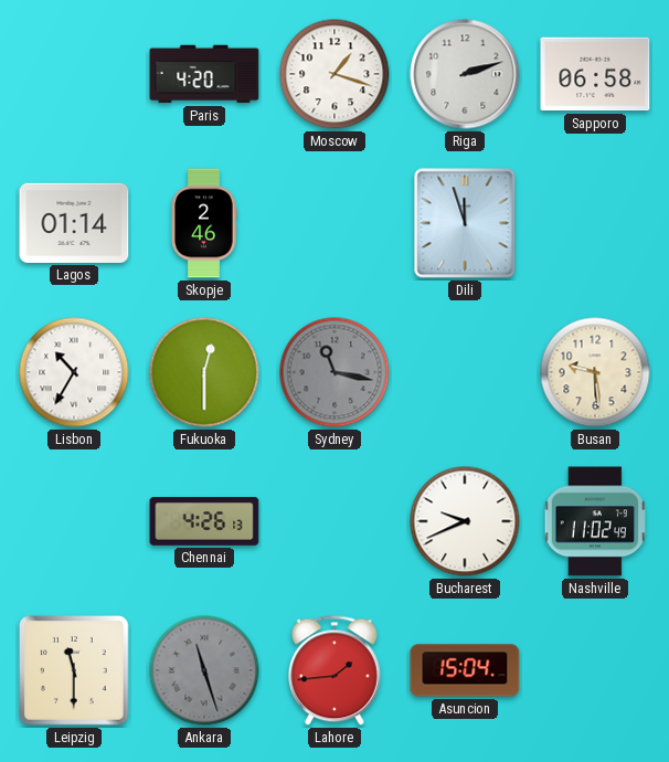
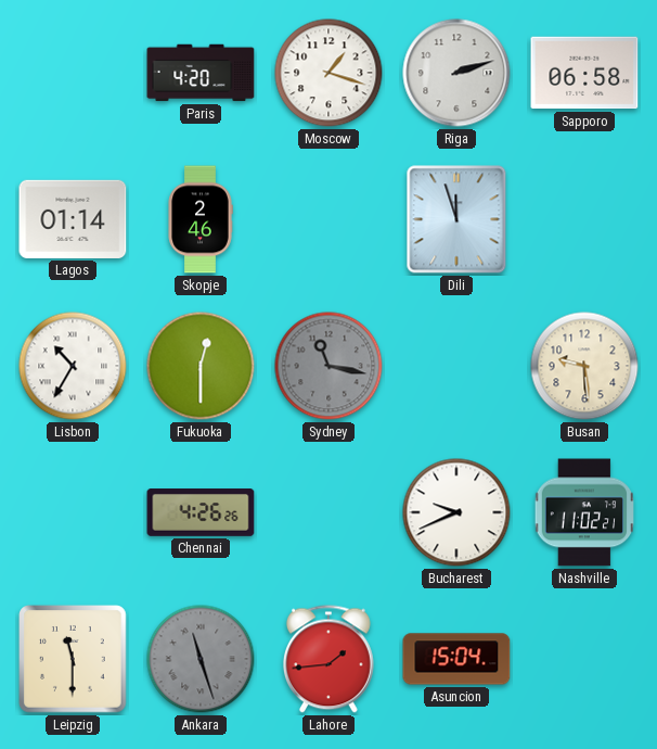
Chennai: 4:26:13 -> 4:26:26
Nashville: 11:02:49 -> 11:02:21
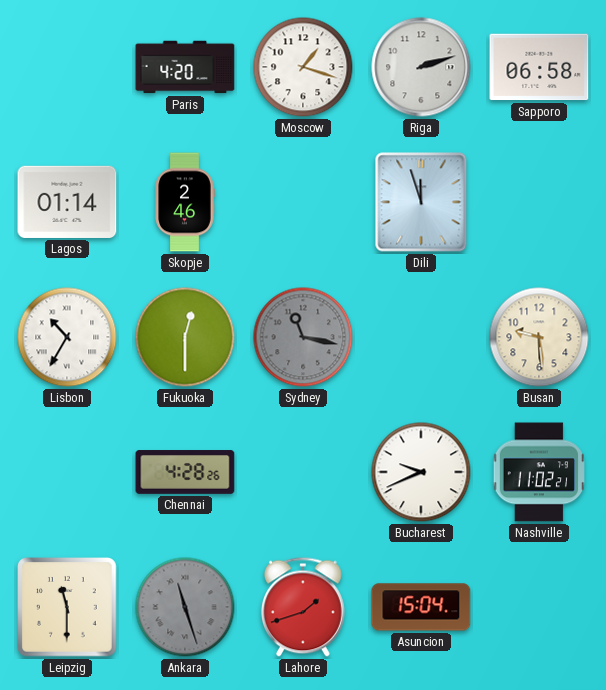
Chennai: 4:26 -> 4:28
Lahore: 1:44 -> 1:42
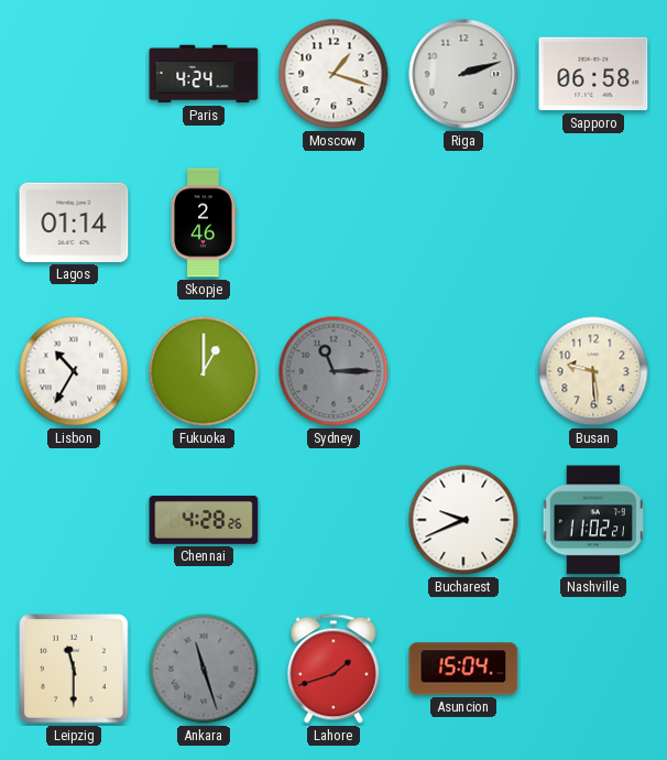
Paris: 4:20 -> 4:24
Dili: 11:57 -> none
Fukuoka: 12:30 -> 1:00
Sydney: 11:17 -> 11:15
